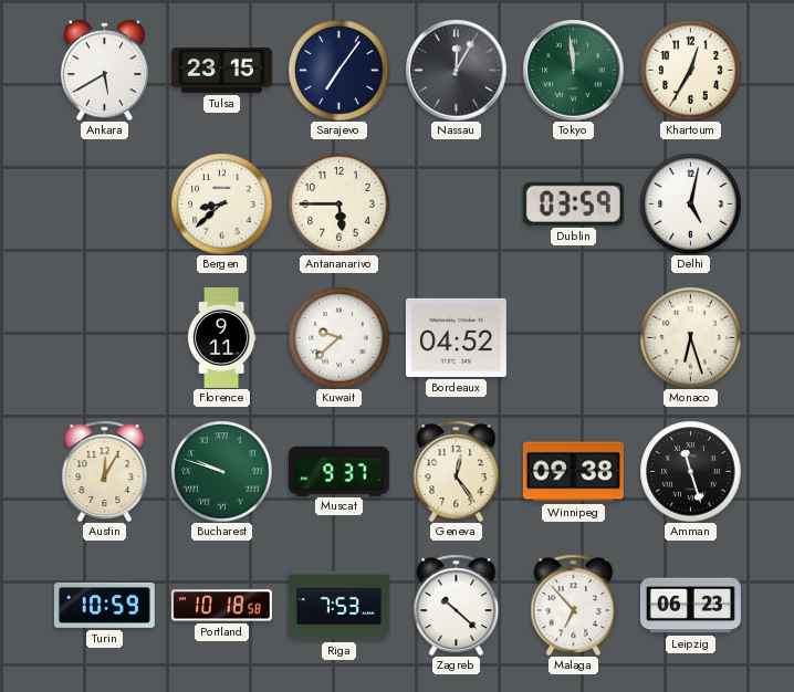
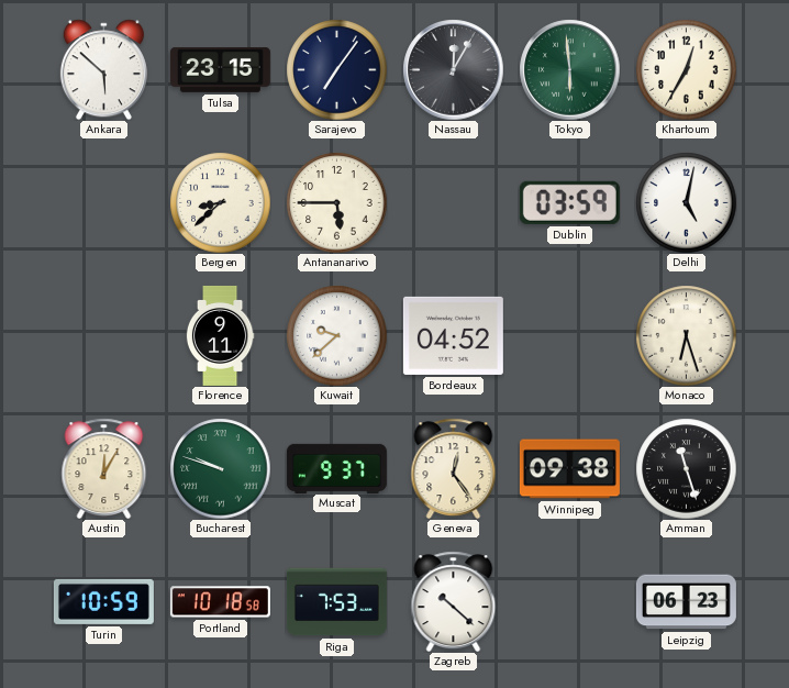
Ankara: 5:40 -> 5:52
Tokyo: 11:59 -> 5:59
Malaga: 6:53 -> none
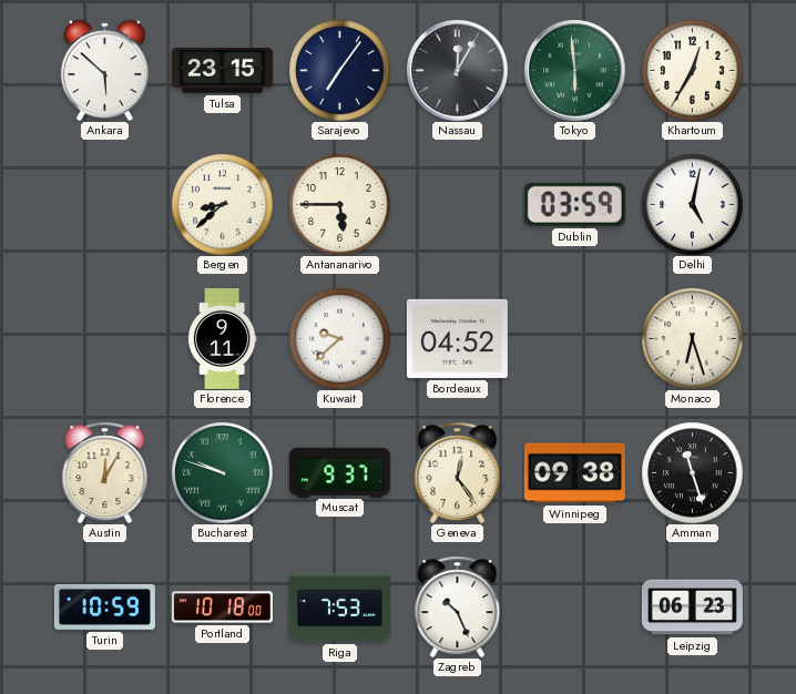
Portland: 10:18:58 -> 10:18:00
Zagreb: 10:22 -> 10:26
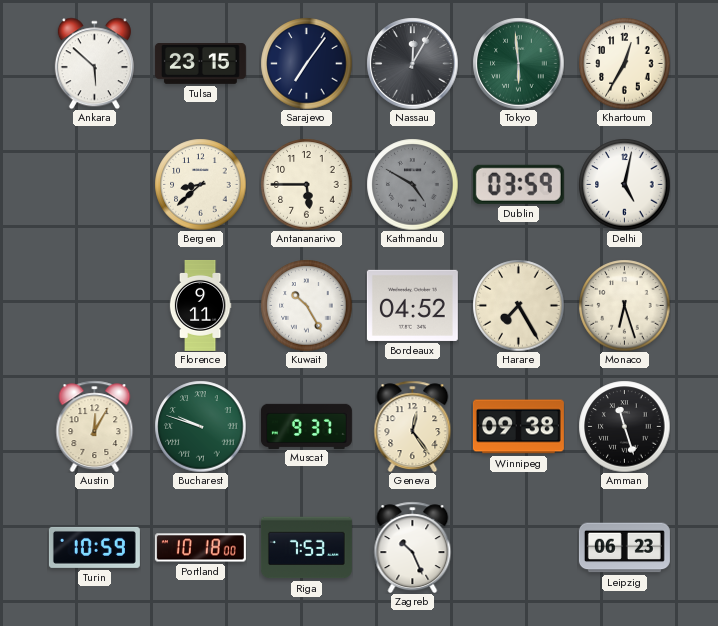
Kathmandu: none -> 4:50
Kuwait: 9:38 -> 10:25
Harare: none -> 7:25
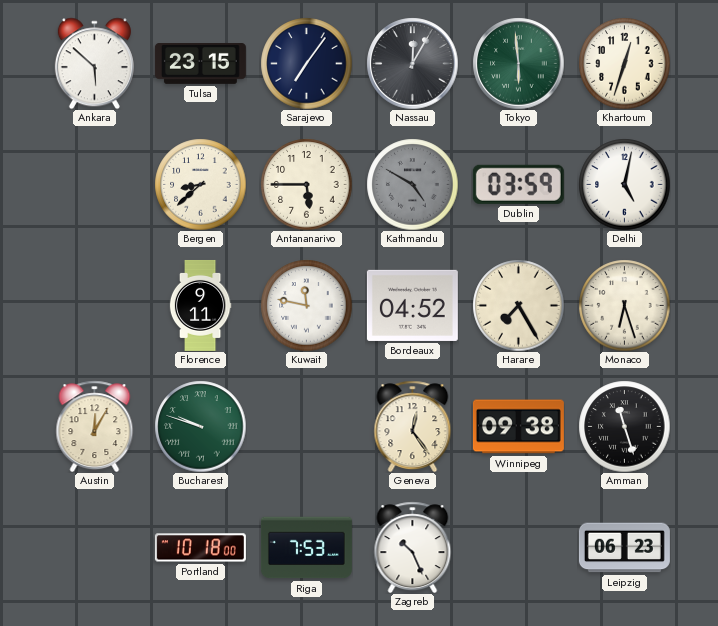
Khartoum: 12:35 -> 12:33
Kuwait: 10:25 -> 11:47
Muscat: 9:37 -> none
Turin: 10:59 -> none
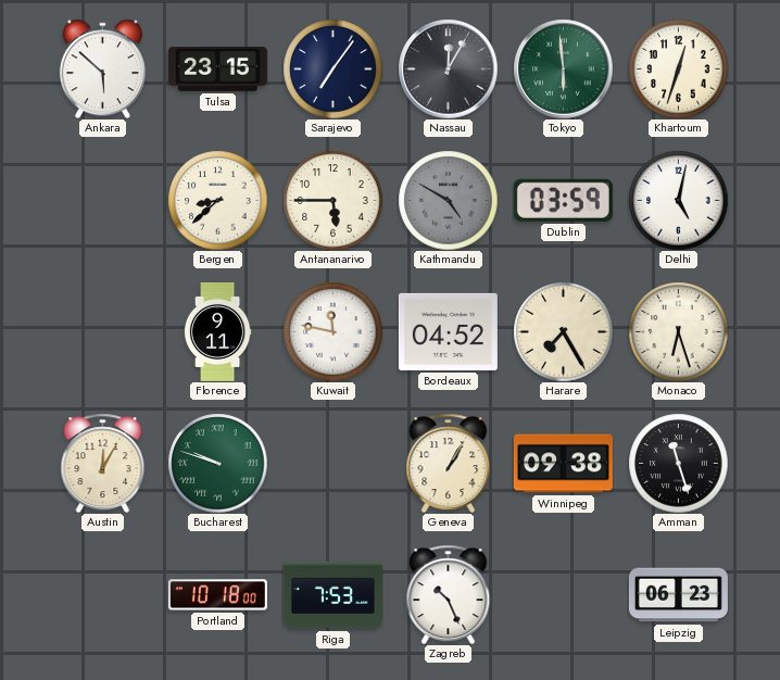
Geneva: 12:24 -> 1:05
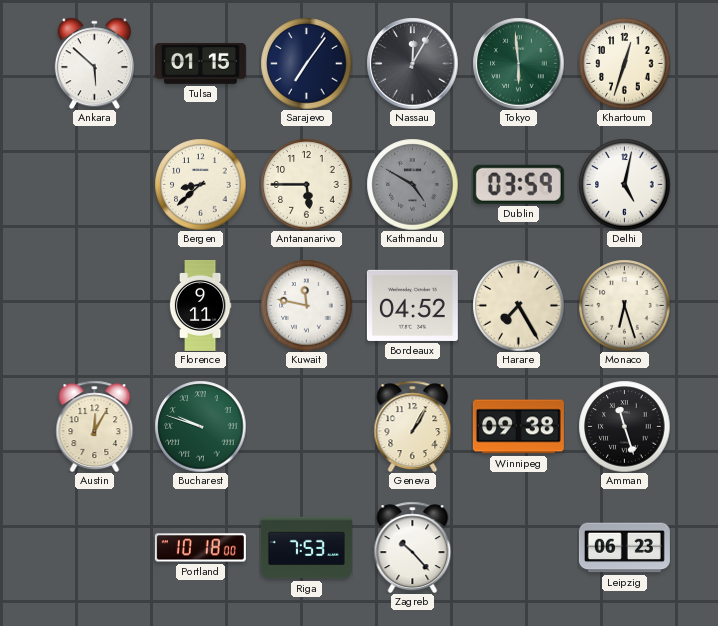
Tulsa: 23:15 -> 01:15
Zagreb: 10:26 -> 10:23
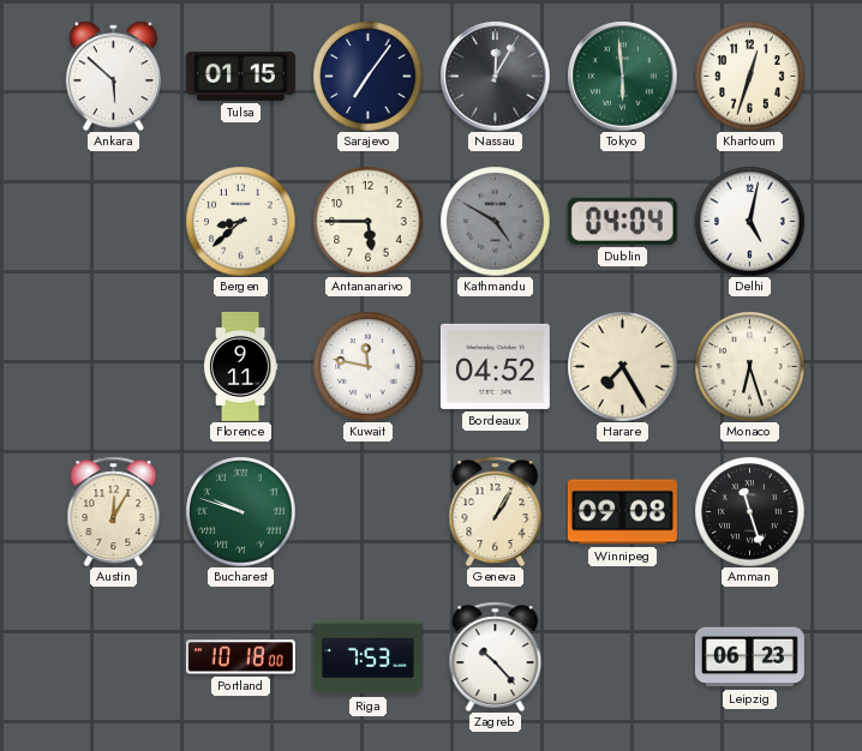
Dublin: 03:59 -> 04:04
Winnipeg: 09:38 -> 09:08
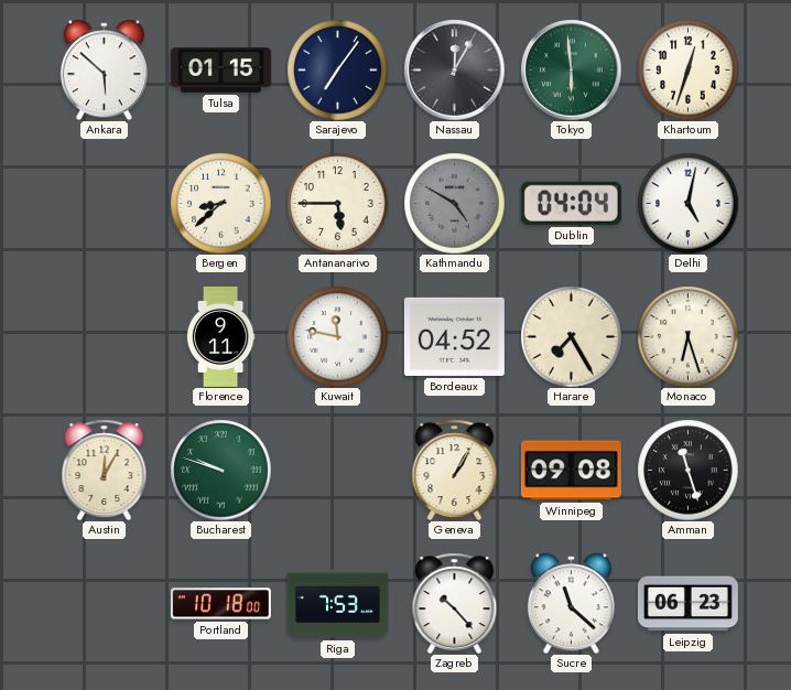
Sucre: none -> 11:22
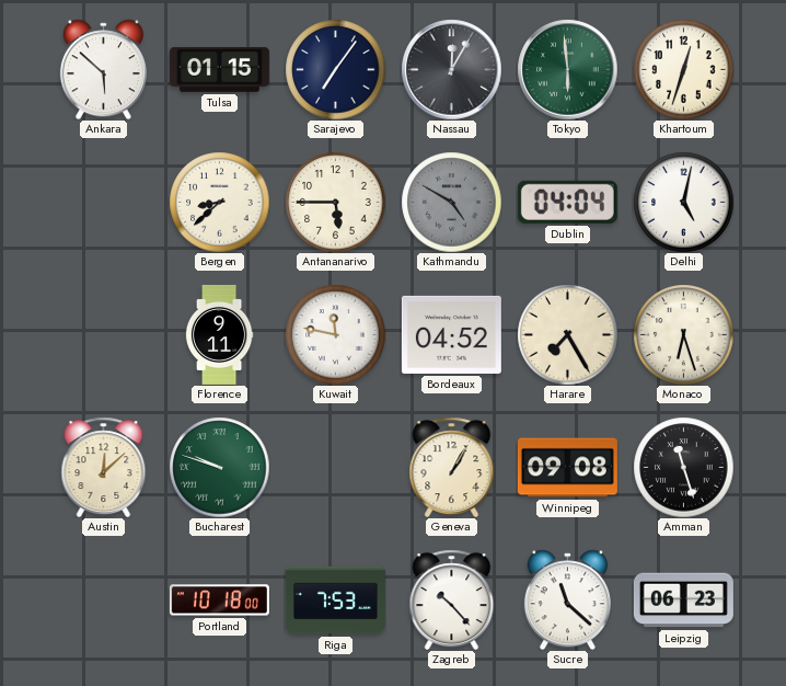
Austin: 12:05 -> 12:08
